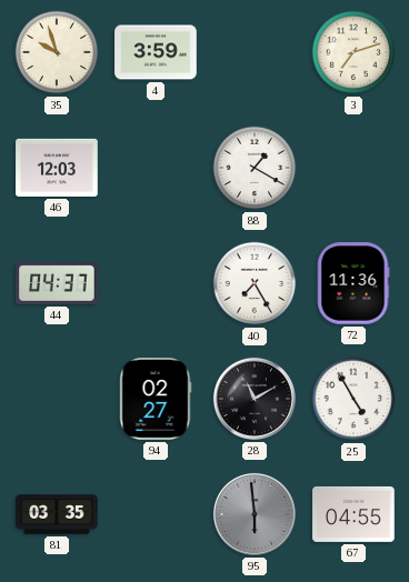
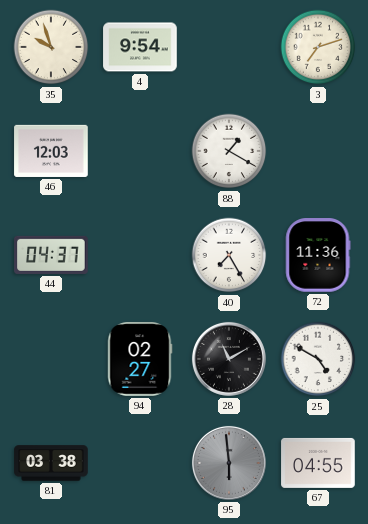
4: 3:59 -> 9:54
25: 4:55 -> 4:50
81: 03:35 -> 03:38
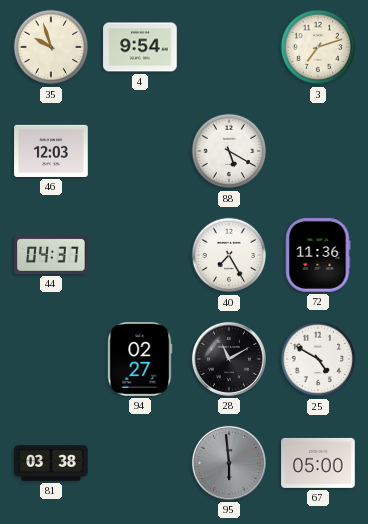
88: 1:20 -> 5:20
67: 04:55 -> 05:00
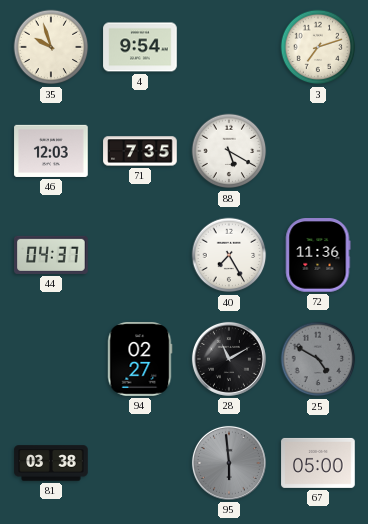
71: none -> 7:35
25 dial: white -> grey
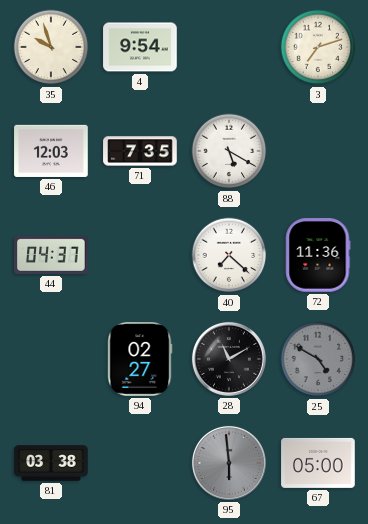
40: 7:25 -> 7:22
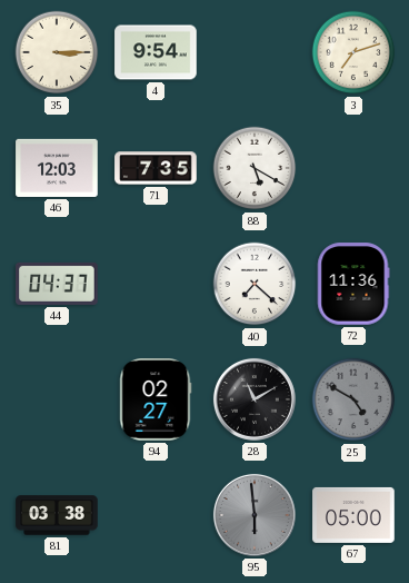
35: 9:57 -> 3:15
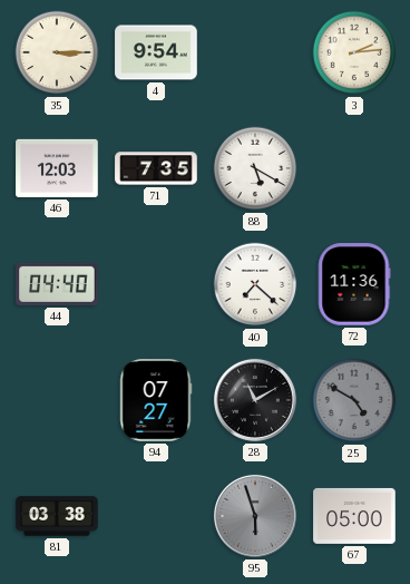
3: 7:12 -> 2:14
44: 04:37 -> 04:40
94: 02:27 -> 07:27
95: 5:59 -> 5:57
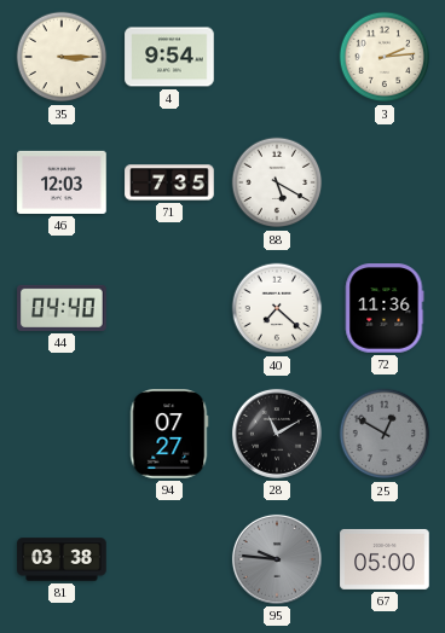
25: 4:50 -> 12:50
95: 5:57 -> 9:46
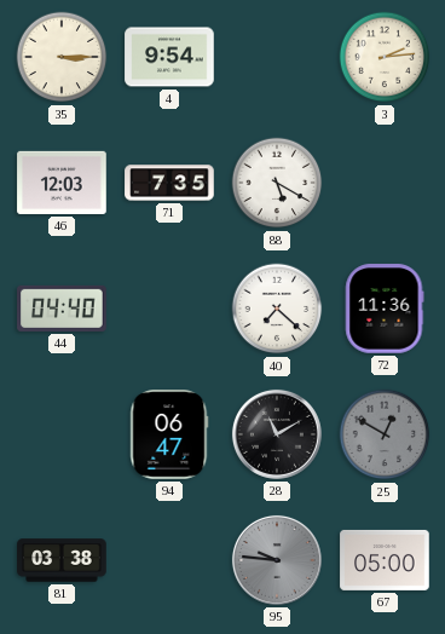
94: 07:27 -> 06:47
